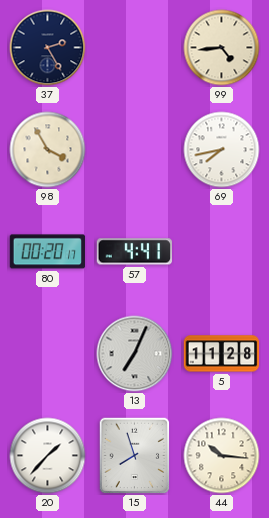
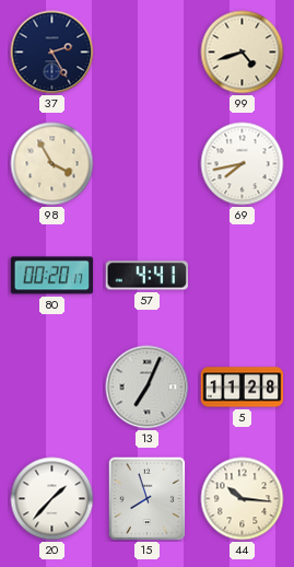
99: 4:44 -> 4:42
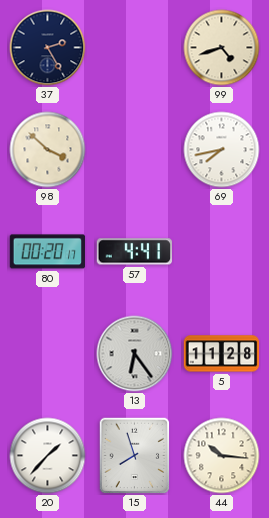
98: 3:55 -> 3:52
13: 7:04 -> 6:24
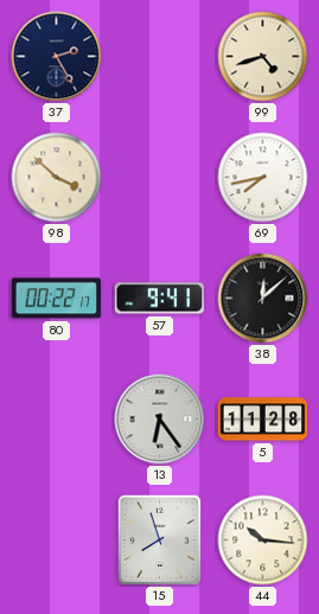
80: 00:20 -> 00:22
57: 4:41 -> 9:41
38: none -> 12:08
20: 1:37 -> none
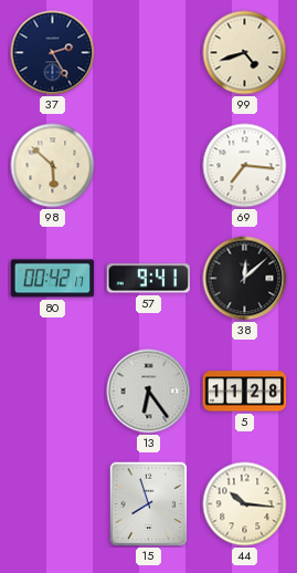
98: 3:52 -> 5:52
69: 7:43 -> 7:16
80: 00:22 -> 00:42
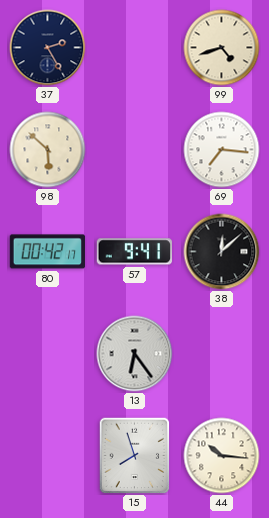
5: 11:28 -> none
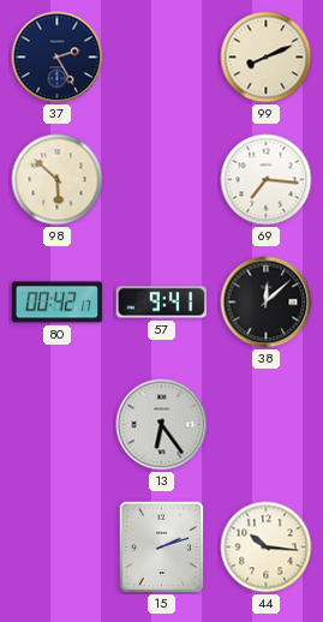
99: 4:42 -> 8:11
15: 7:57 -> 2:12
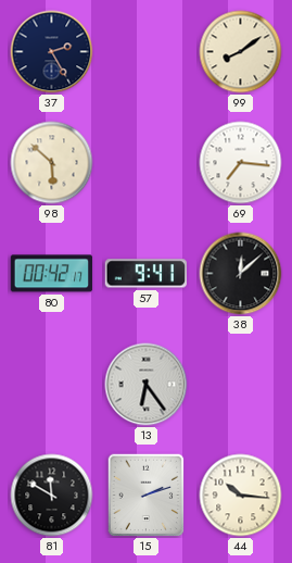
99: 8:11 -> 8:09
81: none -> 11:50
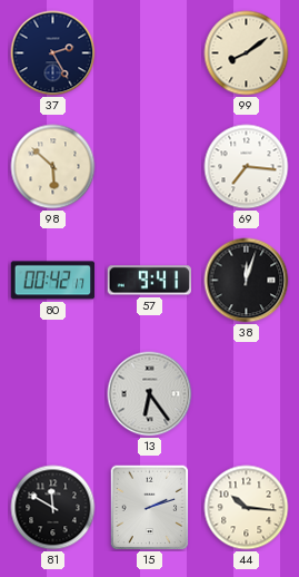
38: 12:08 -> 12:03
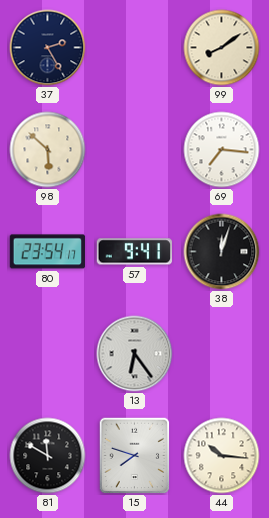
80: 00:42 -> 23:54
15: 2:12 -> 7:48
